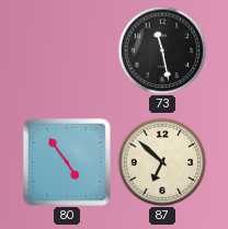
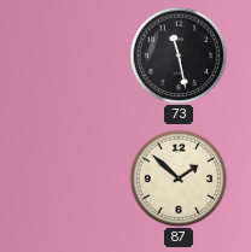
80: 4:54 -> none
87: 6:52 -> 1:52
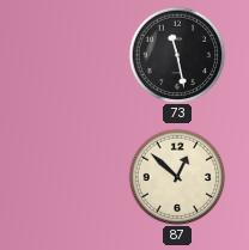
87: 1:52 -> 12:52
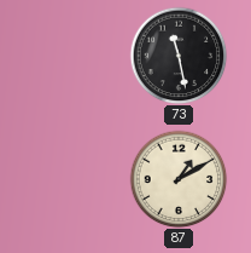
87: 12:52 -> 1:10
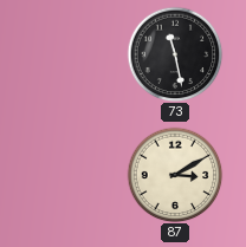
87: 1:10 -> 3:10
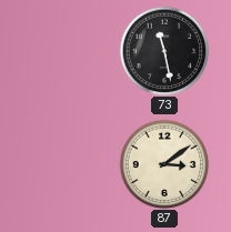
87: 3:10 -> 3:09
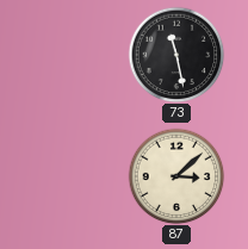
87: 3:09 -> 3:08
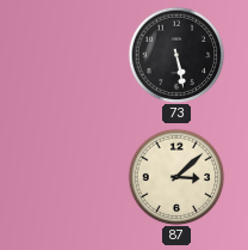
73: 11:28 -> 5:28
